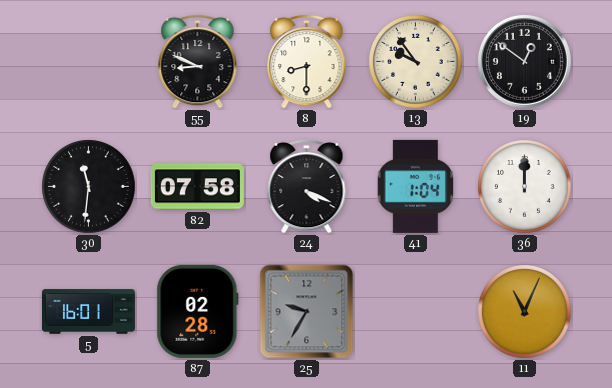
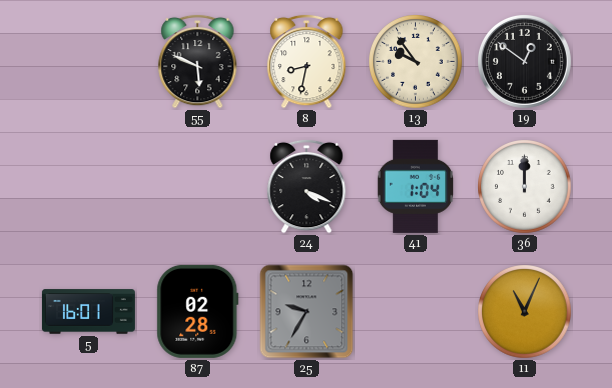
55: 8:49 -> 5:49
8: 8:30 -> 8:32
30: 11:31 -> none
82: 07:58 -> none
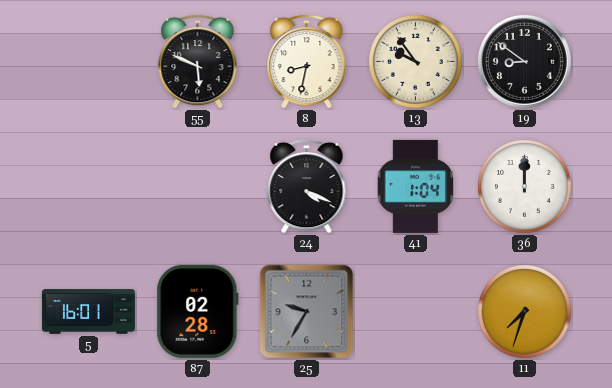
19: 12:51 -> 8:51
11: 11:04 -> 7:33
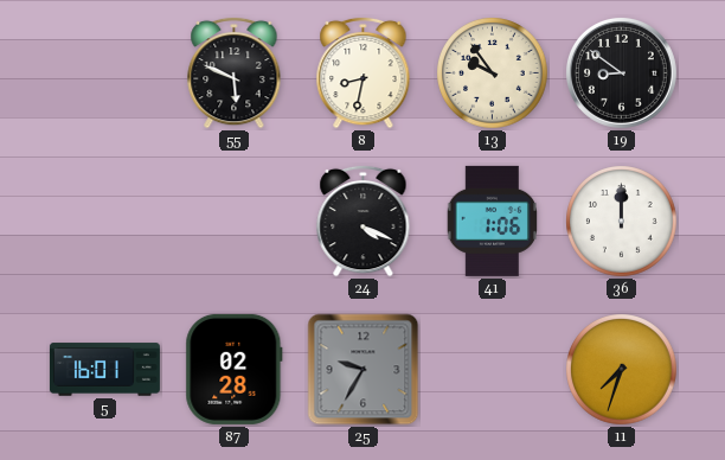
41: 1:04 -> 1:06
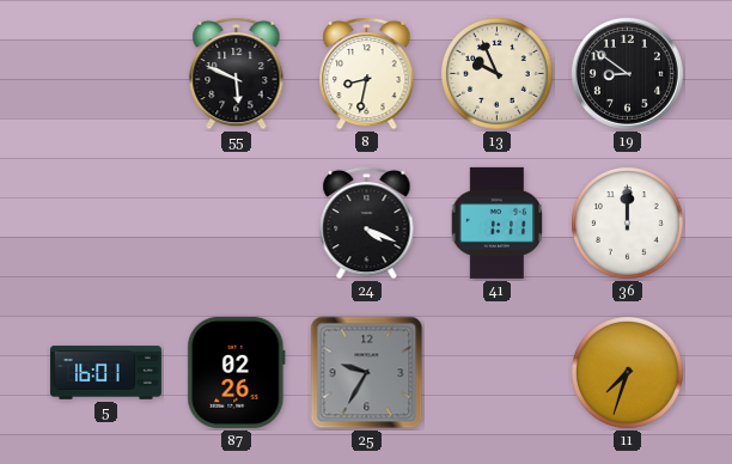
13: 9:54 -> 9:56
41: 1:06 -> 1:11
87: 02:28 -> 02:26
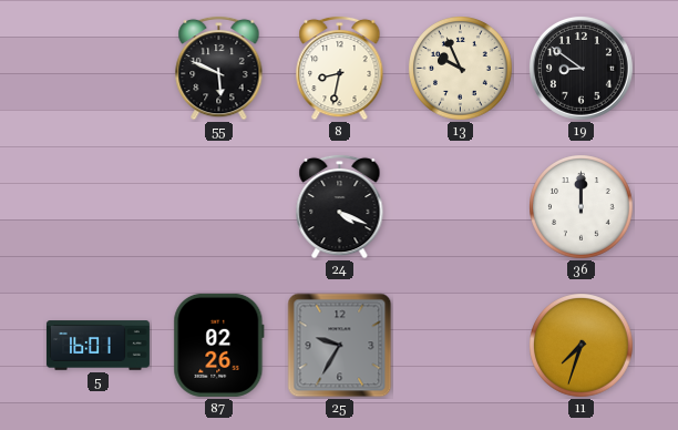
41: 1:11 -> none
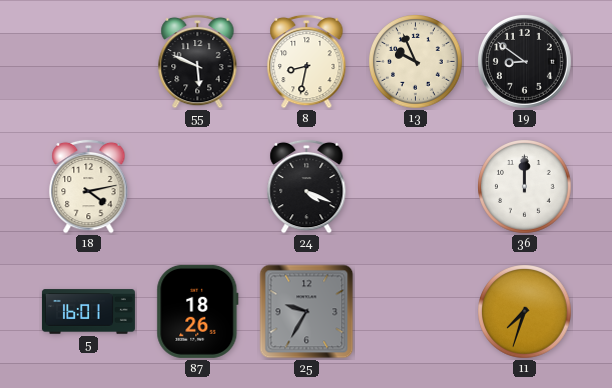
18: none -> 4:13
87: 02:26 -> 18:26
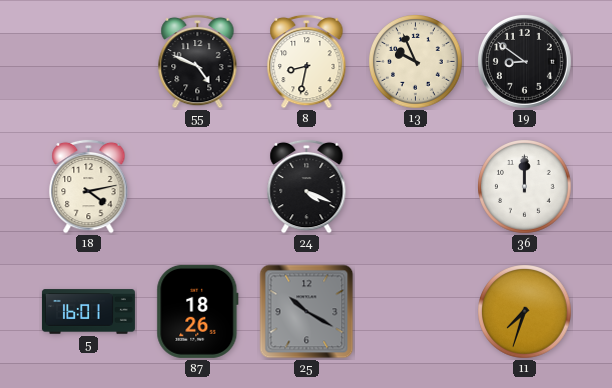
55: 5:49 -> 4:49
25: 9:35 -> 10:20
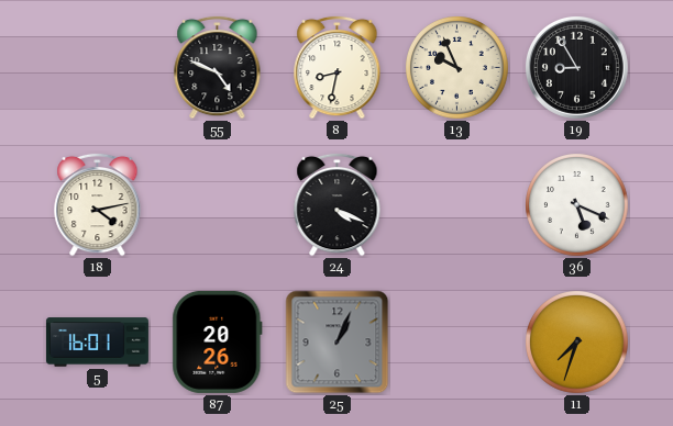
19: 8:51 -> 8:55
36: 12:00 -> 5:19
87: 18:26 -> 20:26
25: 10:20 -> 1:04
